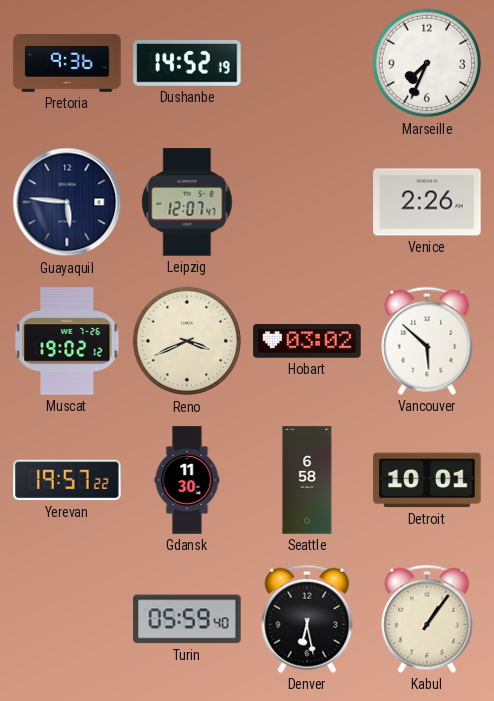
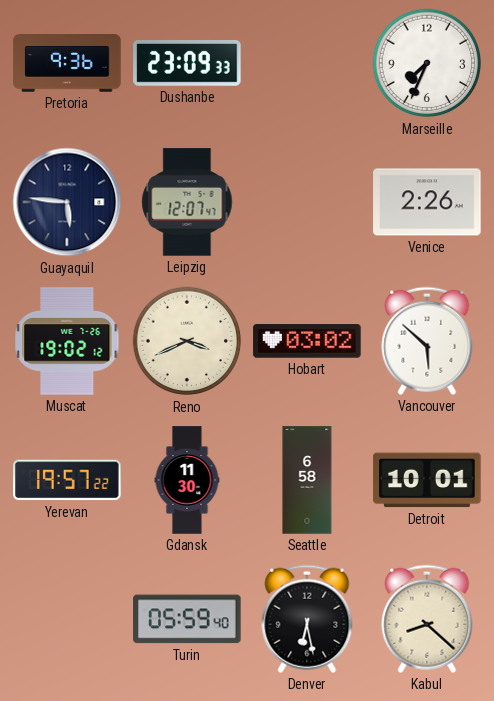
Dushanbe: 14:52 -> 23:09
Kabul: 1:06 -> 8:22
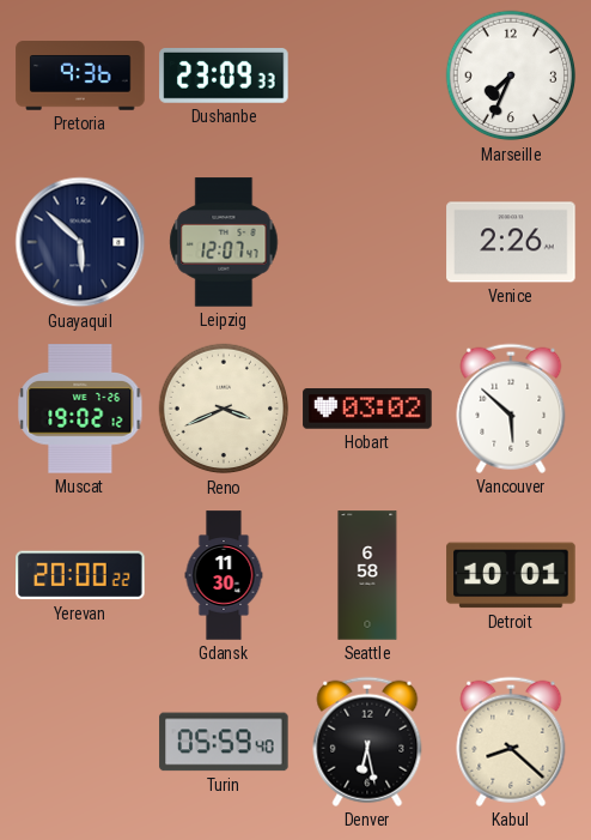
Guayaquil: 5:46 -> 5:52
Yerevan: 19:57 -> 20:00
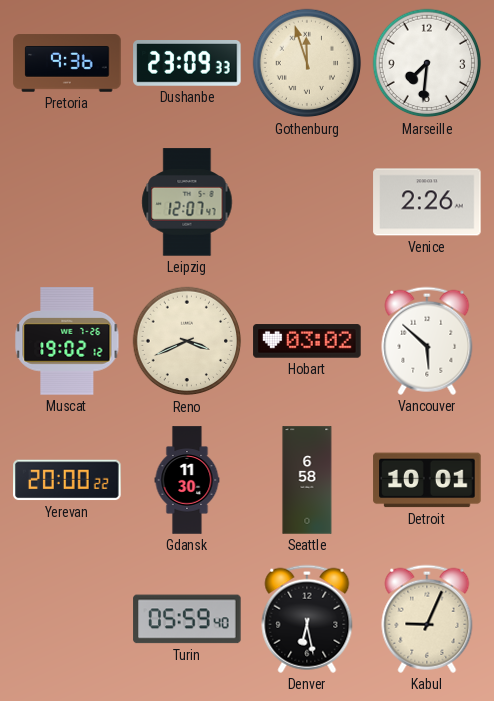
Gothenburg: none -> 11:57
Marseille: 7:34 -> 7:31
Guayaquil: 5:52 -> none
Kabul: 8:22 -> 9:04
